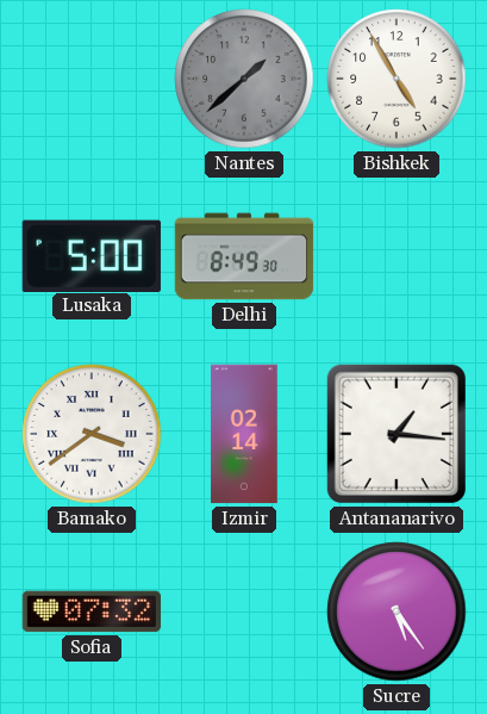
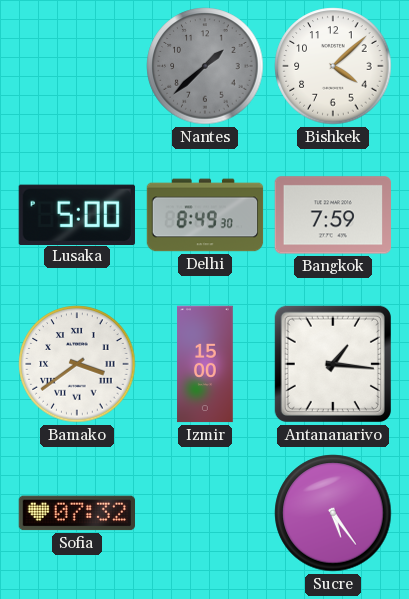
Bishkek: 4:55 -> 4:08
Bangkok: none -> 7:59
Izmir: 02:14 -> 15:00
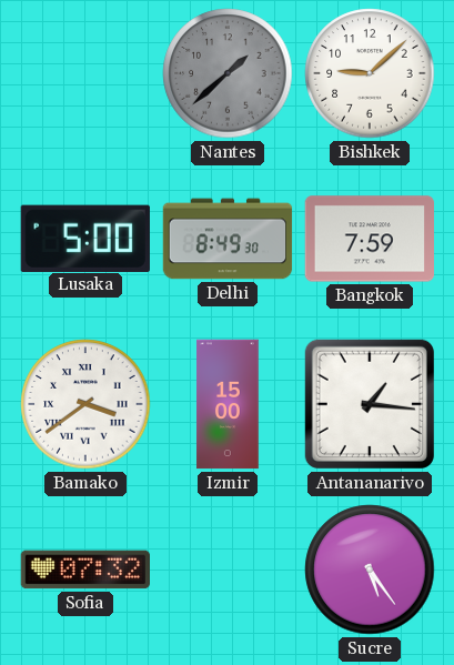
Bishkek: 4:08 -> 9:08
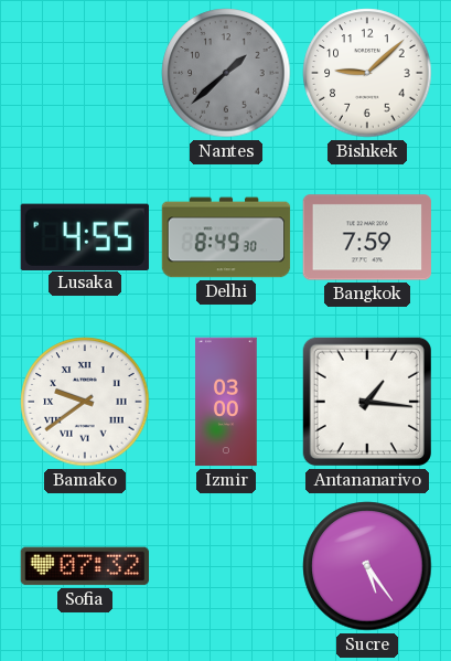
Lusaka: 5:00 -> 4:55
Bamako: 3:39 -> 9:39
Izmir: 15:00 -> 03:00
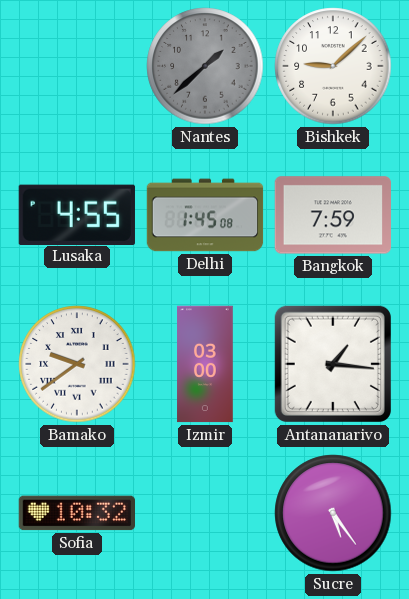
Delhi: 8:49 -> 1:45
Sofia: 07:32 -> 10:32
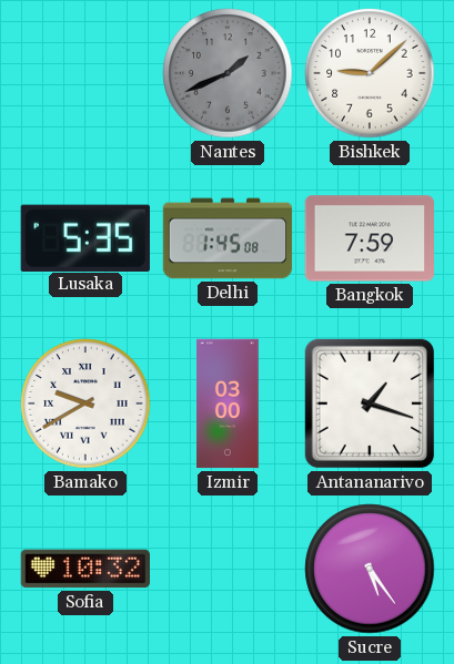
Nantes: 1:38 -> 1:41
Lusaka: 4:55 -> 5:35
Bamako: 9:39 -> 9:40
Antananarivo: 1:16 -> 1:18
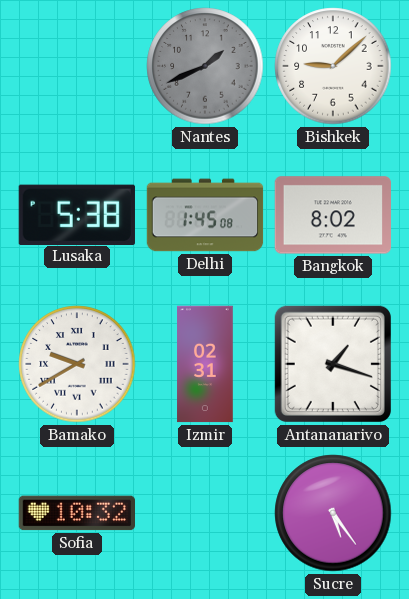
Lusaka: 5:35 -> 5:38
Bangkok: 7:59 -> 8:02
Izmir: 03:00 -> 02:31
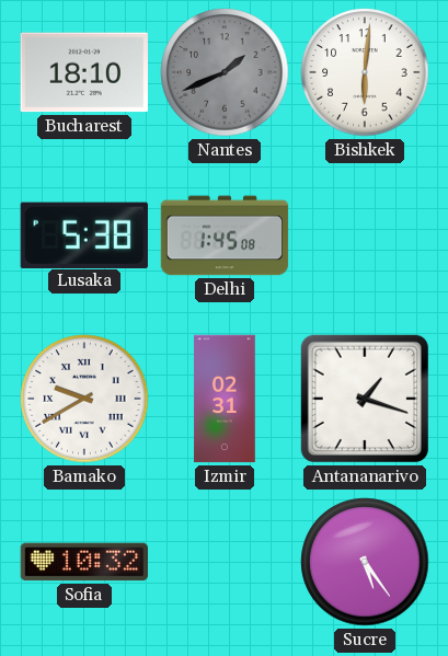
Bucharest: none -> 18:10
Bishkek: 9:08 -> 6:01
Bangkok: 8:02 -> none
